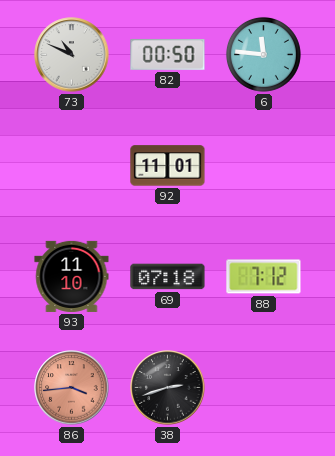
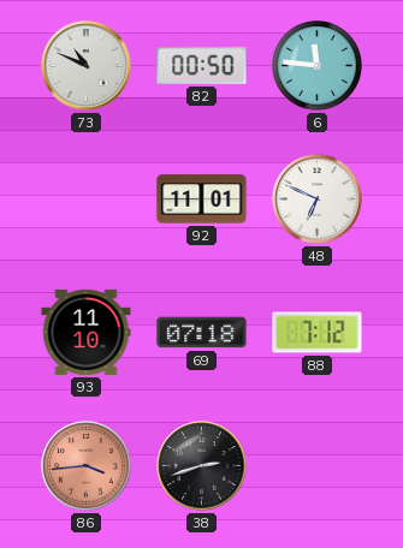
48: none -> 6:49
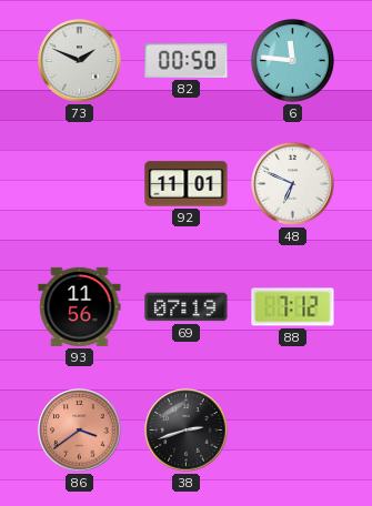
73: 10:49 -> 1:49
93: 11:10 -> 11:56
69: 07:18 -> 07:19
86: 3:44 -> 3:39
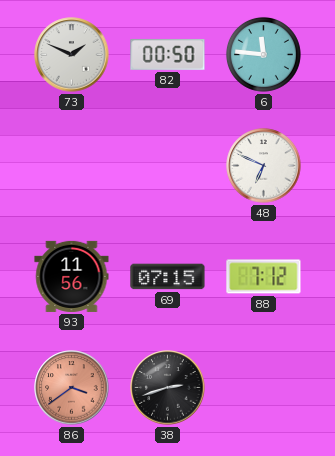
92: 11:01 -> none
69: 07:19 -> 07:15
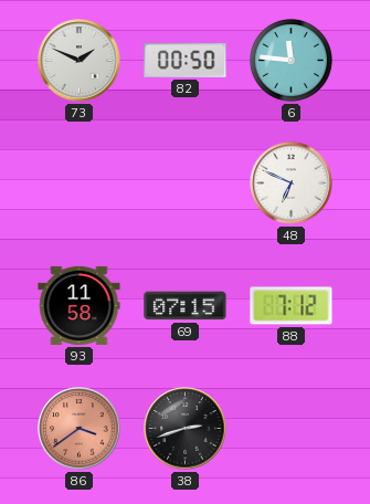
93: 11:56 -> 11:58
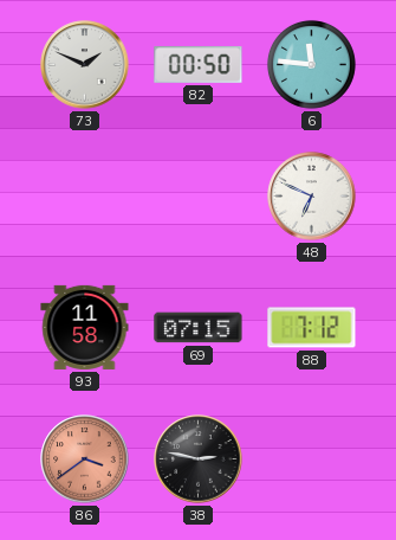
38: 2:42 -> 2:47
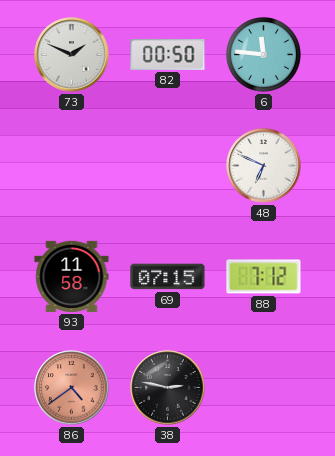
86: 3:39 -> 4:39
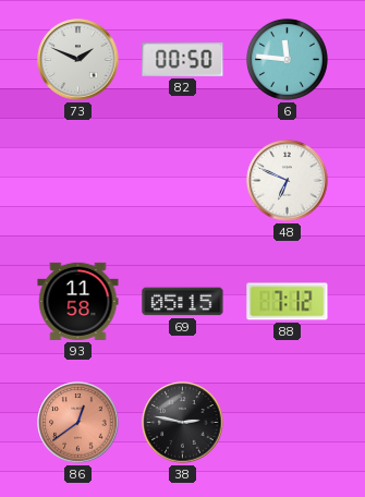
69: 07:15 -> 05:15
86: 4:39 -> 12:39
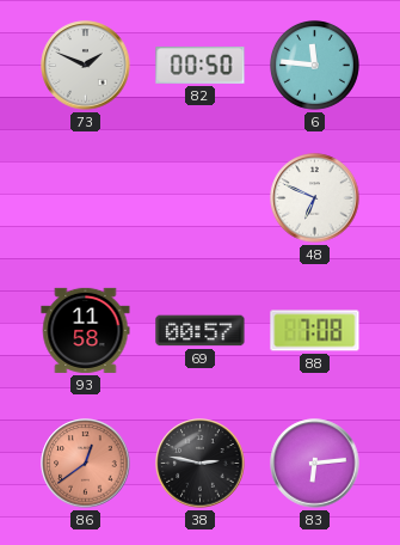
69: 05:15 -> 00:57
88: 7:12 -> 7:08
83: none -> 6:14
